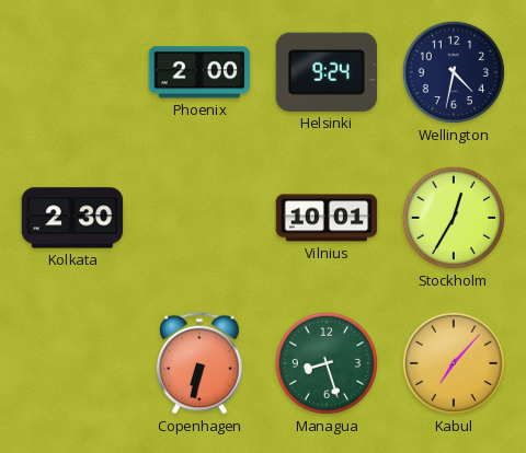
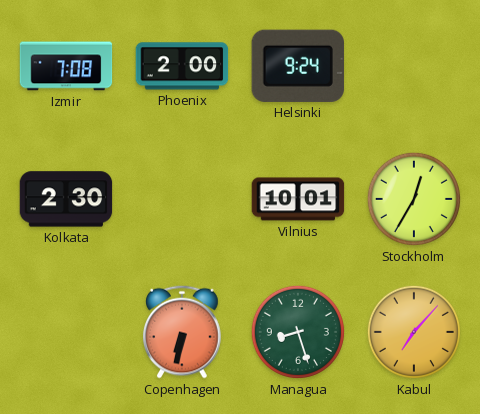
Izmir: none -> 7:08
Wellington: 4:32 -> none
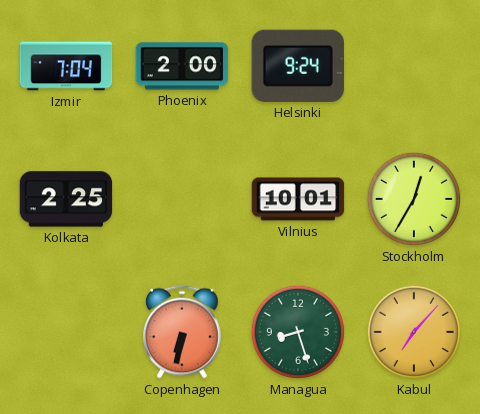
Izmir: 7:08 -> 7:04
Kolkata: 2:30 -> 2:25
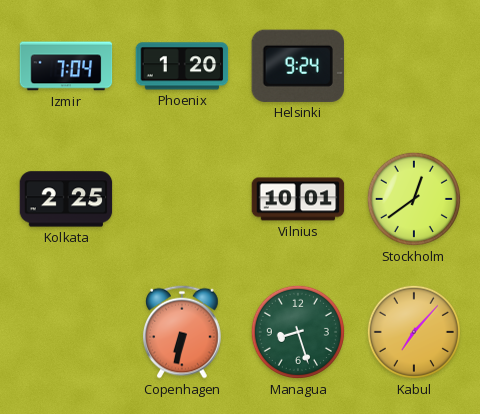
Phoenix: 2:00 -> 1:20
Stockholm: 12:35 -> 12:39
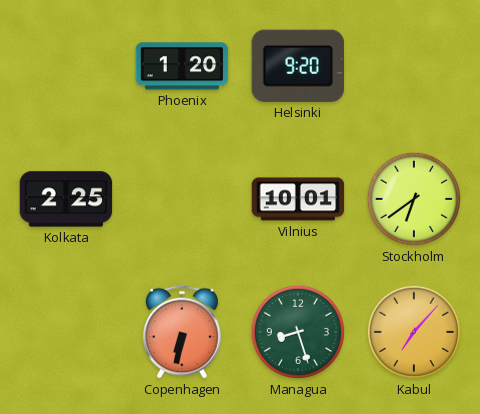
Izmir: 7:04 -> none
Helsinki: 9:24 -> 9:20
Stockholm: 12:39 -> 6:39
